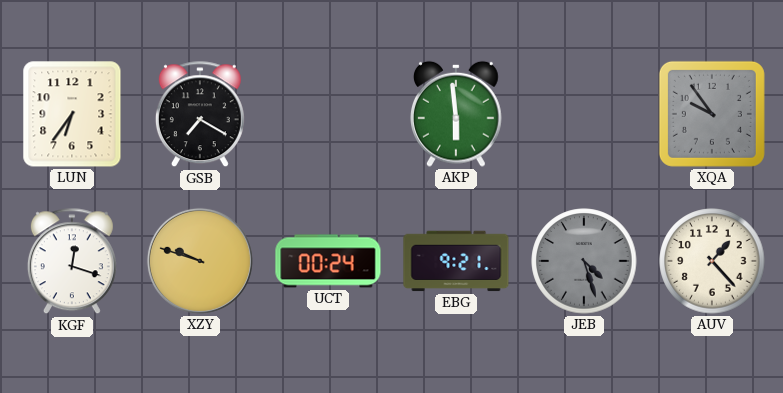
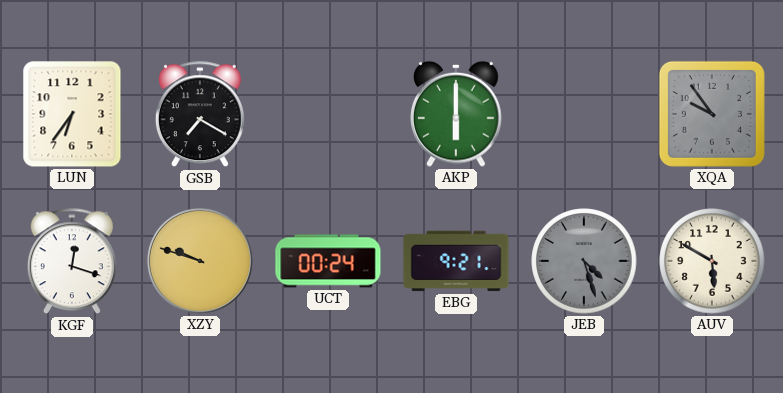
AKP: 5:59 -> 6:00
AUV: 1:23 -> 5:50
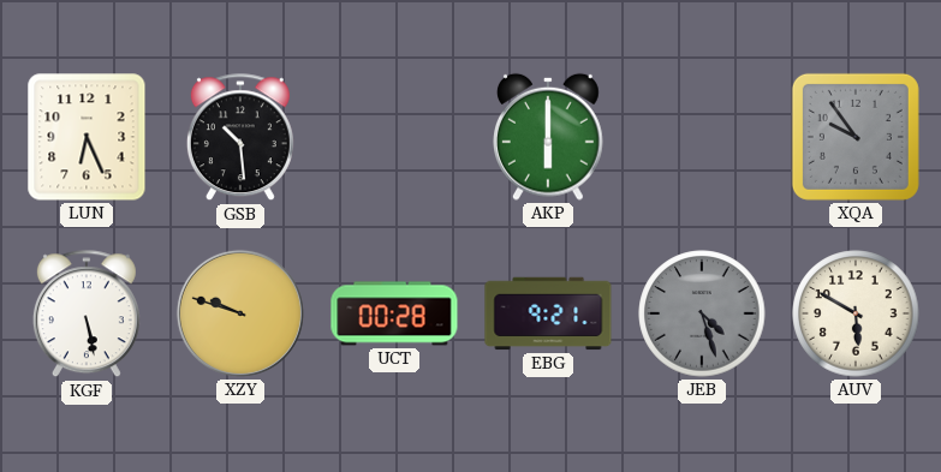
LUN: 6:36 -> 6:26
GSB: 7:20 -> 10:29
KGF: 12:18 -> 5:28
UCT: 00:24 -> 00:28
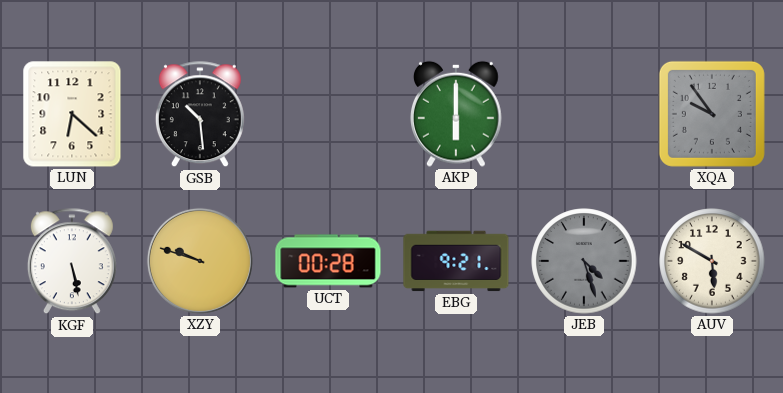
LUN: 6:26 -> 6:22
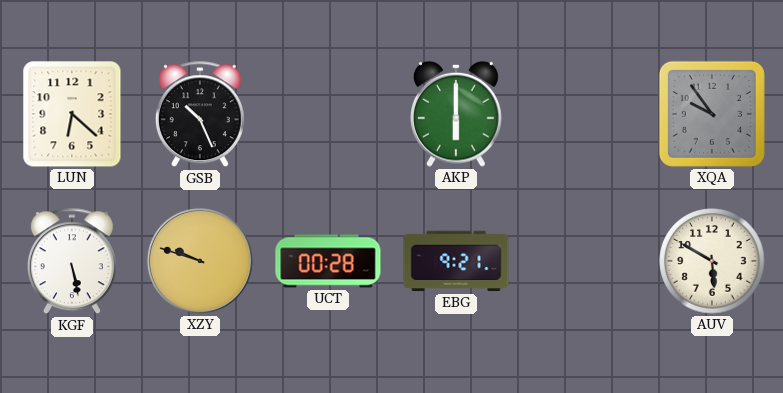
GSB: 10:29 -> 10:26
JEB: 4:27 -> none
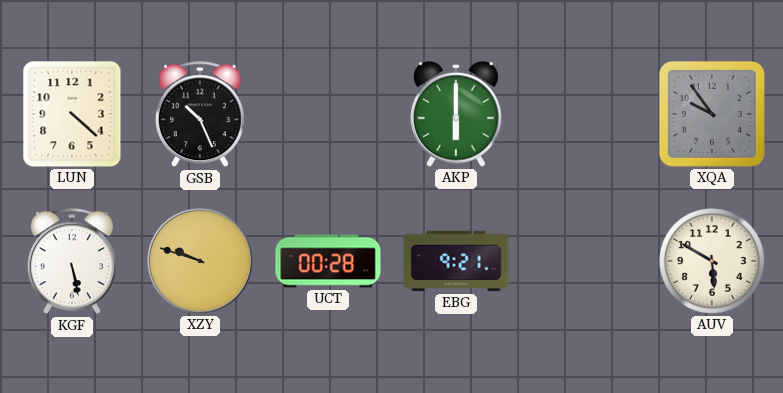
LUN: 6:22 -> 4:22
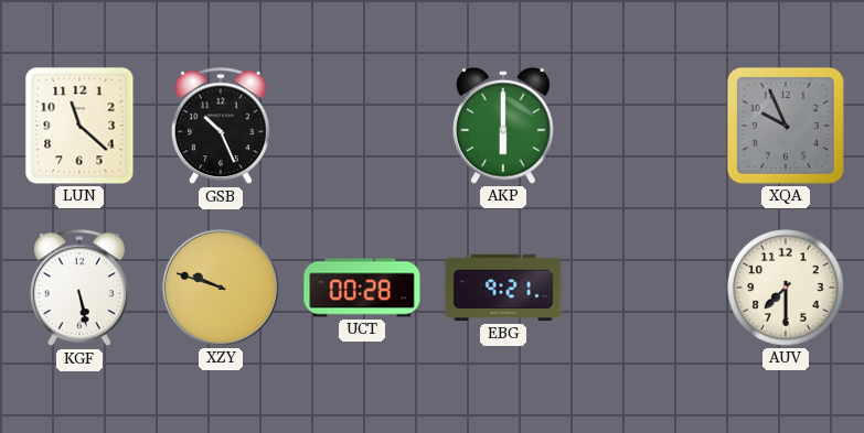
LUN: 4:22 -> 11:22
XQA: 9:54 -> 9:56
AUV: 5:50 -> 7:30
